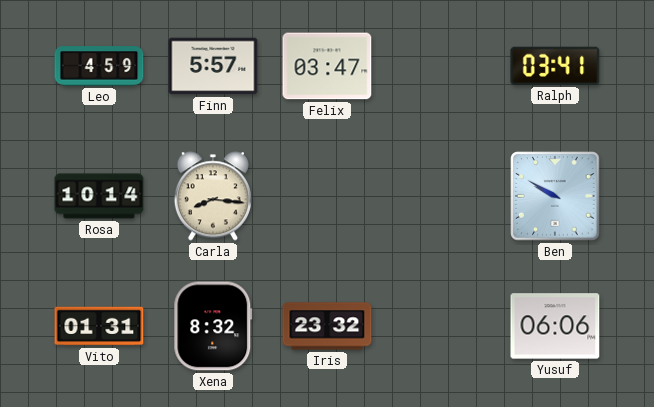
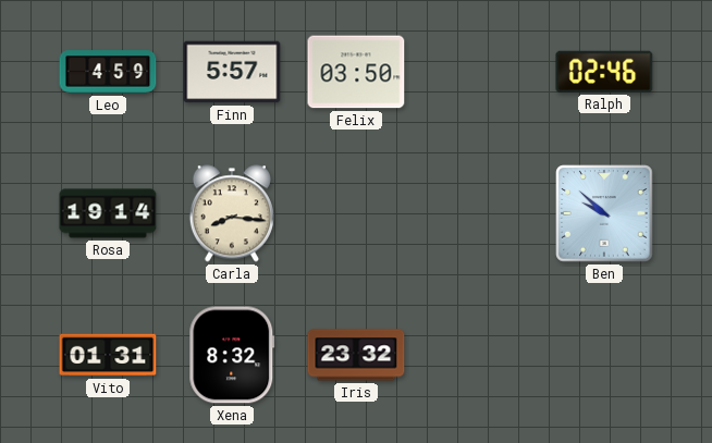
Felix: 03:47 -> 03:50
Ralph: 03:41 -> 02:46
Rosa: 10:14 -> 19:14
Ben: 9:50 -> 9:52
Yusuf: 06:06 -> none
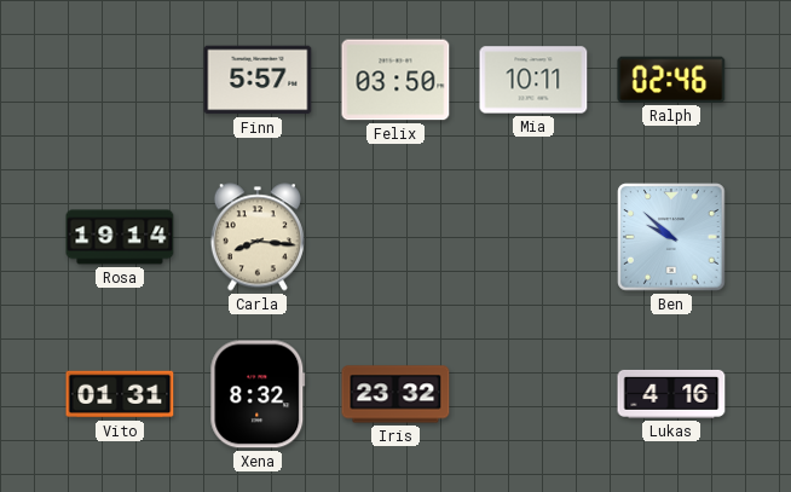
Leo: 4:59 -> none
Mia: none -> 10:11
Lukas: none -> 4:16
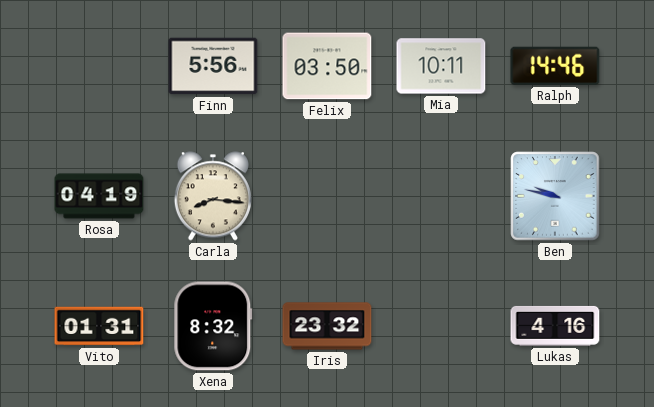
Finn: 5:57 -> 5:56
Ralph: 02:46 -> 14:46
Rosa: 19:14 -> 04:19
Ben: 9:52 -> 9:47
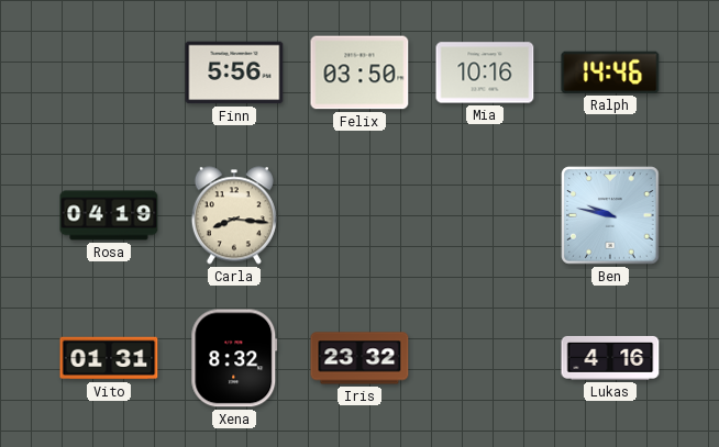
Mia: 10:11 -> 10:16
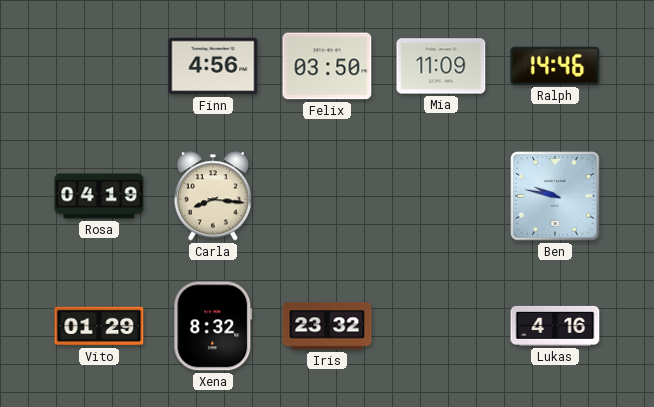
Finn: 5:56 -> 4:56
Mia: 10:16 -> 11:09
Vito: 01:31 -> 01:29
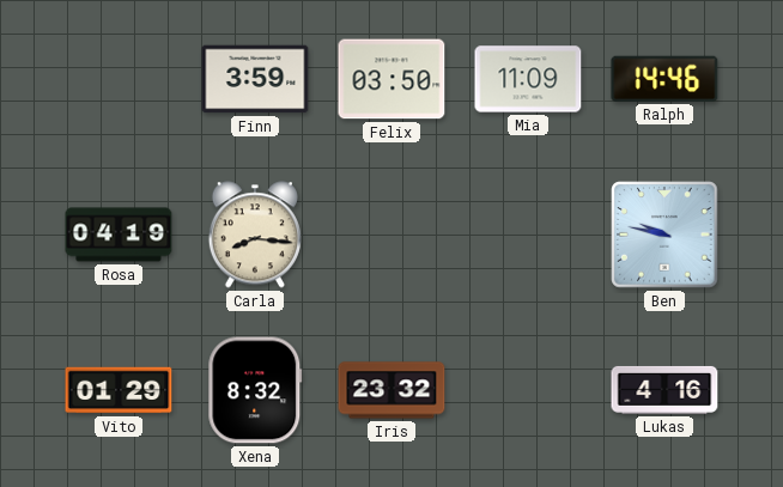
Finn: 4:56 -> 3:59
